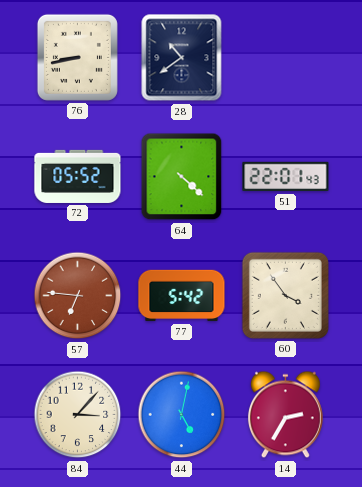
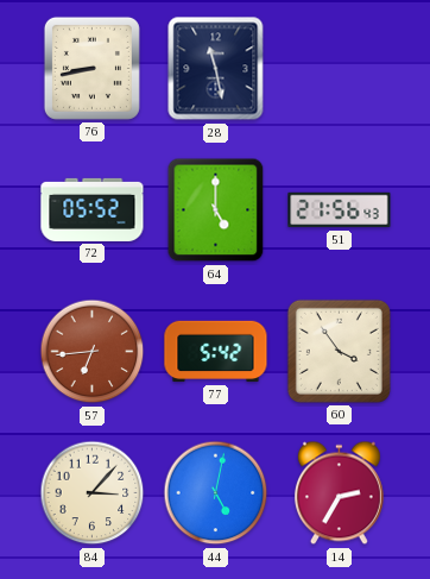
28: 10:39 -> 11:28
64: 4:22 -> 5:00
51: 22:01 -> 21:56
57: 6:46 -> 6:44
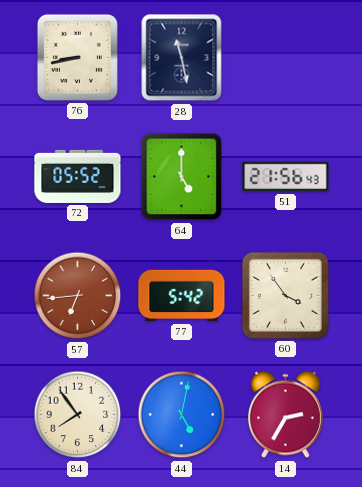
84: 3:07 -> 7:54
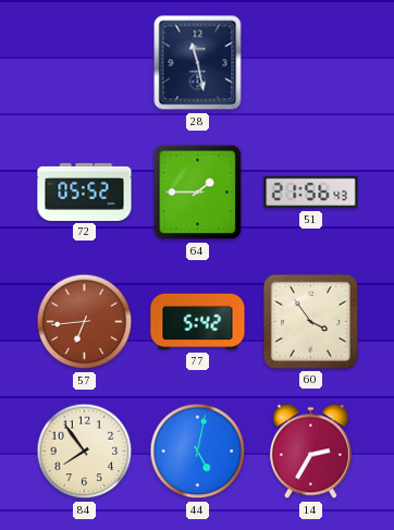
76: 8:43 -> none
64: 5:00 -> 1:45
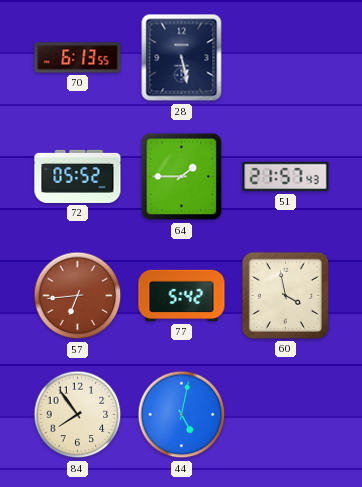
70: none -> 6:13
28: 11:28 -> 5:28
51: 21:56 -> 21:57
60: 3:54 -> 3:58
14: 2:35 -> none
